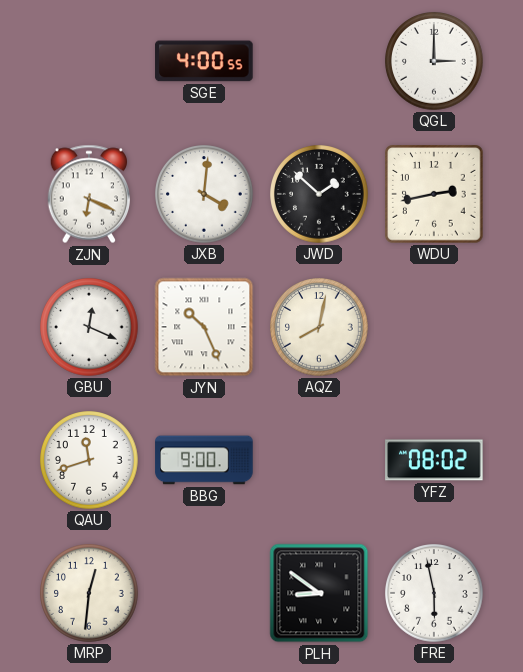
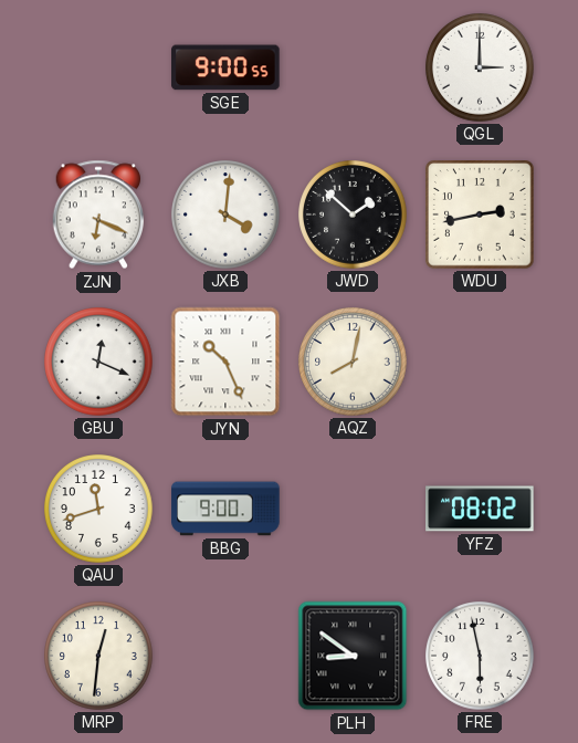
SGE: 4:00 -> 9:00
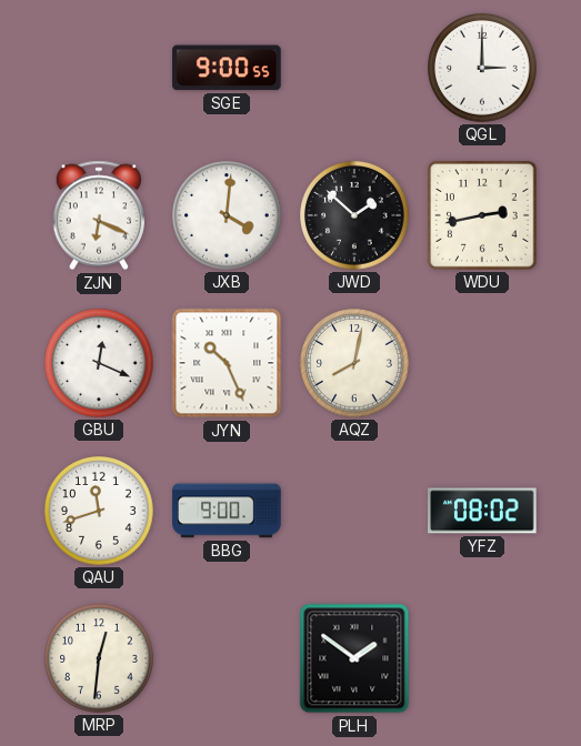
PLH: 8:51 -> 1:51
FRE: 5:58 -> none
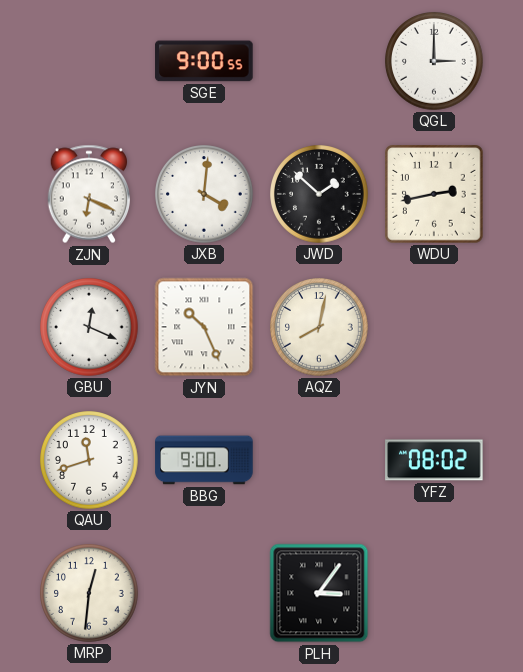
PLH: 1:51 -> 3:06
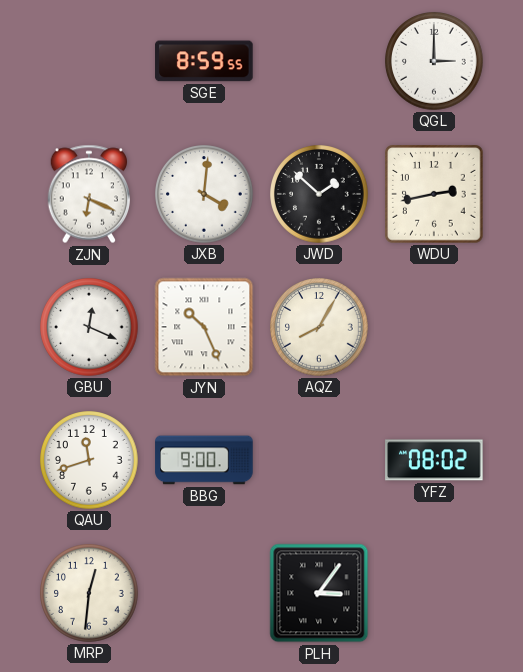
SGE: 9:00 -> 8:59
AQZ: 8:02 -> 8:05
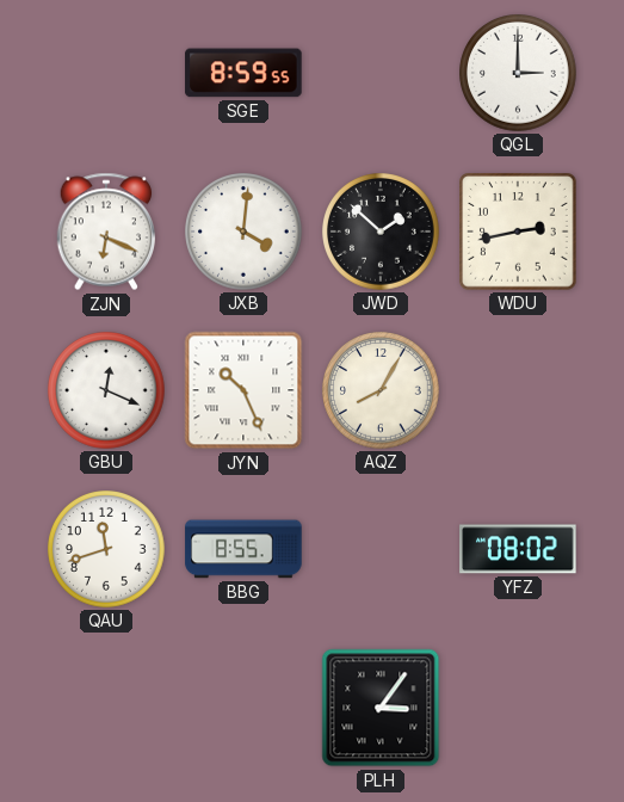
BBG: 9:00 -> 8:55
MRP: 12:31 -> none
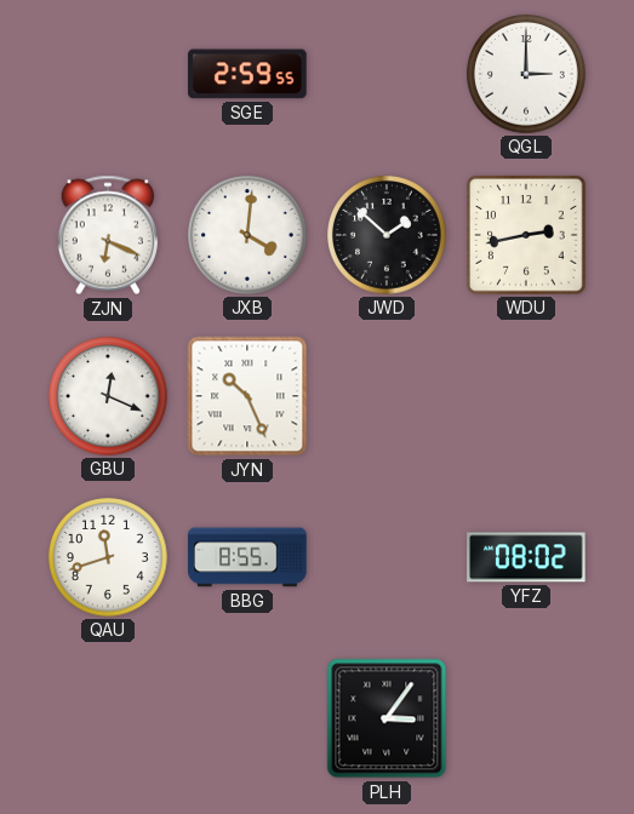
SGE: 8:59 -> 2:59
AQZ: 8:05 -> none
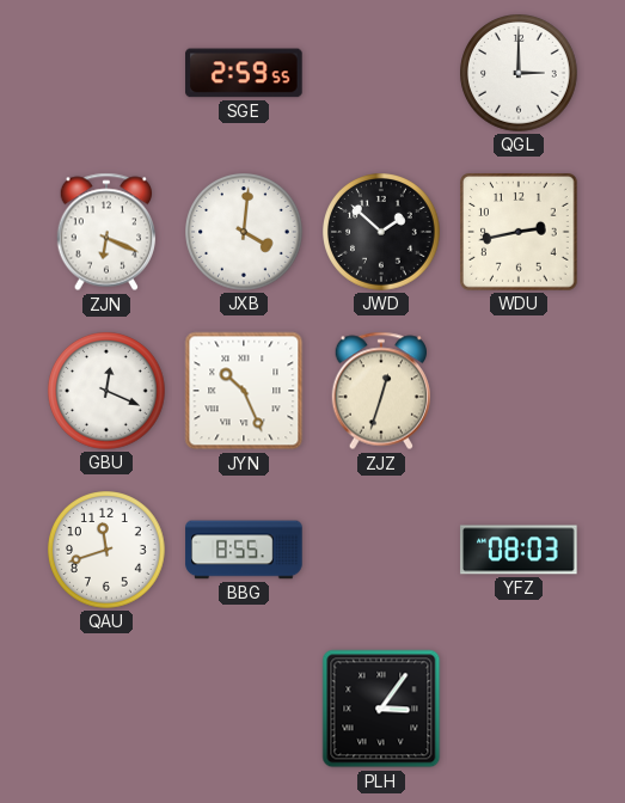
ZJZ: none -> 12:33
YFZ: 08:02 -> 08:03
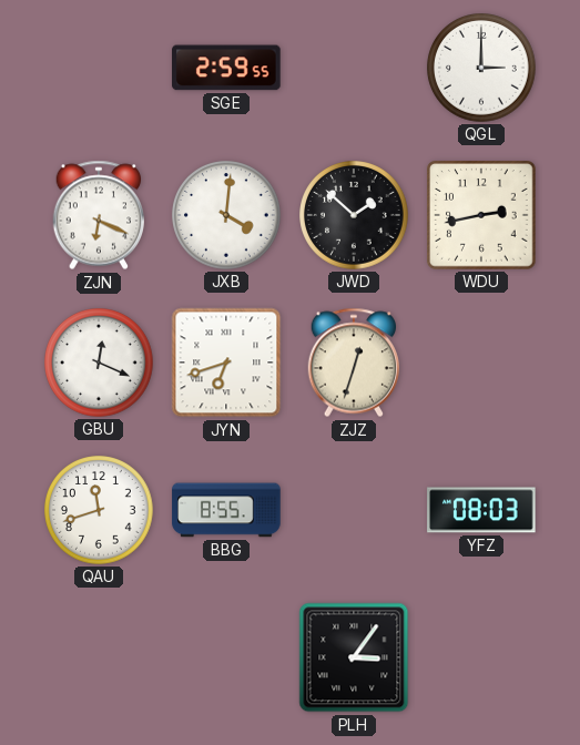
JYN: 10:26 -> 6:42
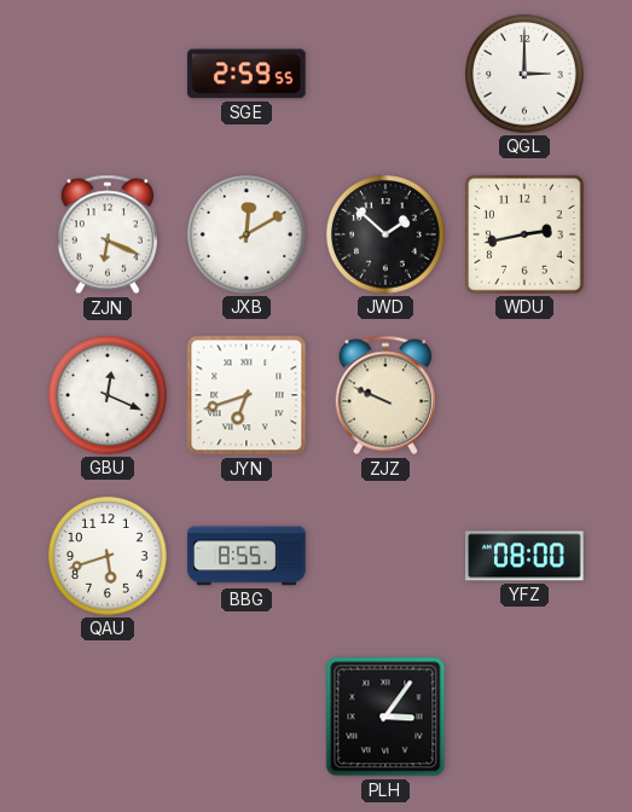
JXB: 4:01 -> 12:10
ZJZ: 12:33 -> 9:49
QAU: 11:42 -> 5:42
YFZ: 08:03 -> 08:00
